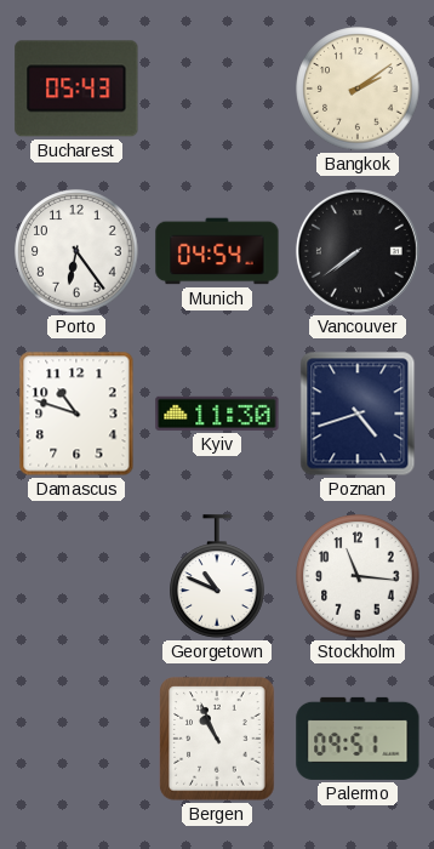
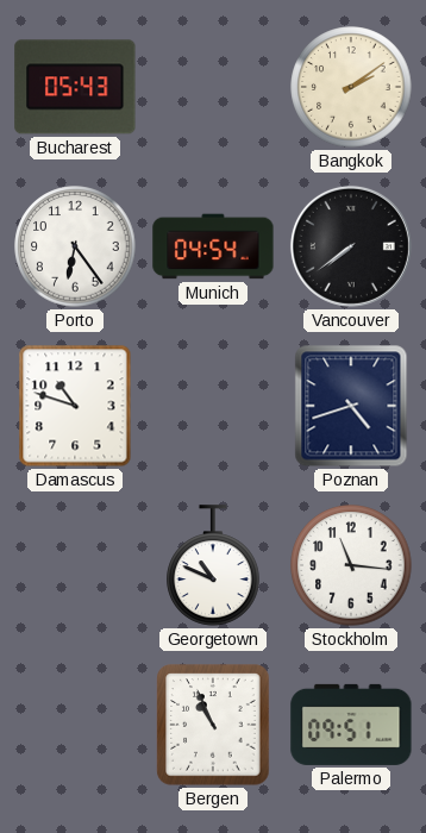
Kyiv: 11:30 -> none
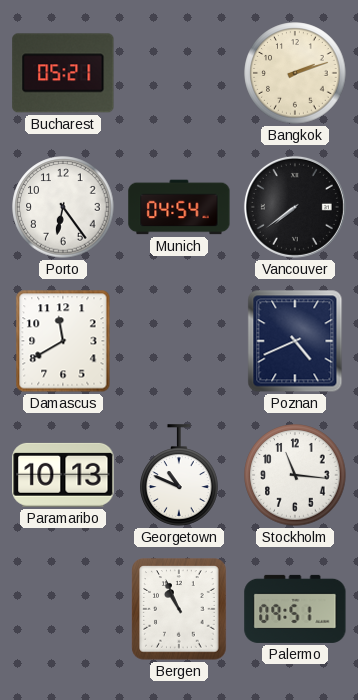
Bucharest: 05:43 -> 05:21
Bangkok: 2:09 -> 2:12
Damascus: 10:48 -> 11:40
Poznan: 4:42 -> 4:41
Paramaribo: none -> 10:13
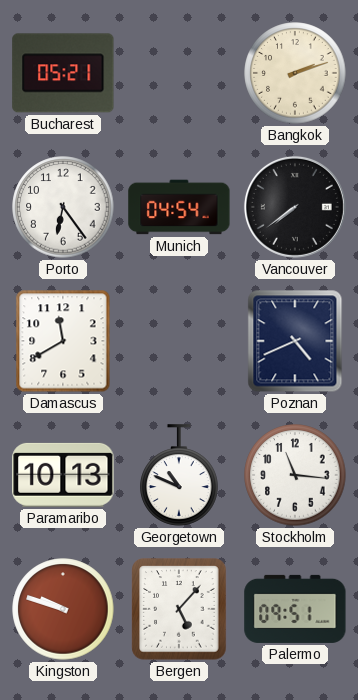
Kingston: none -> 9:48
Bergen: 10:56 -> 5:07
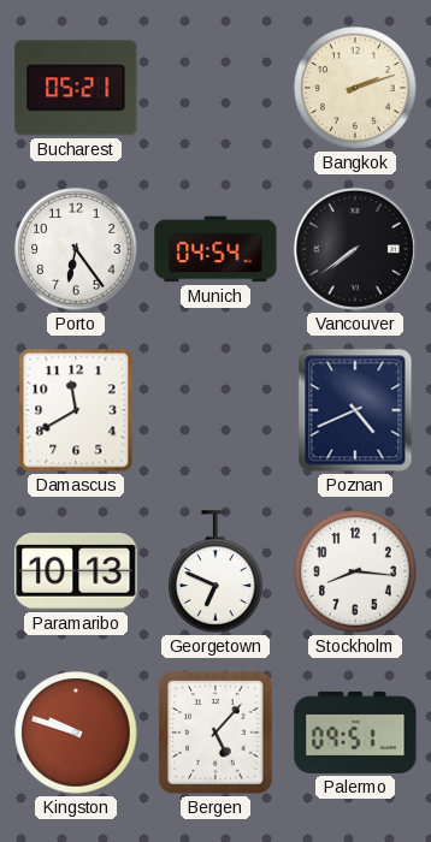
Georgetown: 10:49 -> 6:49
Stockholm: 11:16 -> 8:16
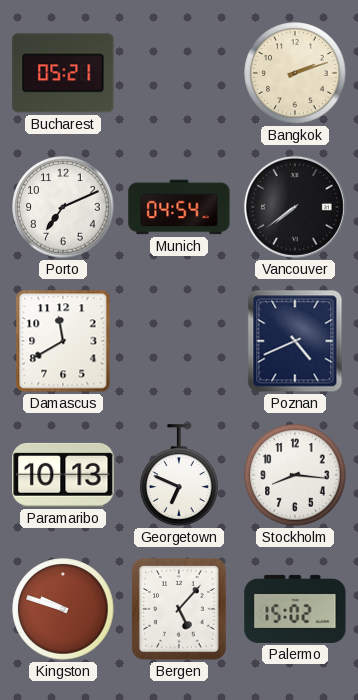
Porto: 6:24 -> 7:11
Palermo: 09:51 -> 15:02
